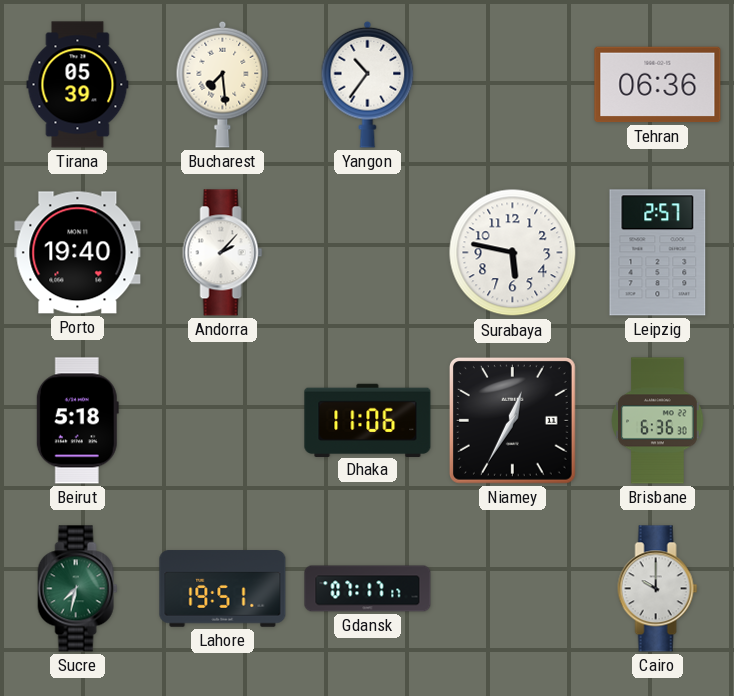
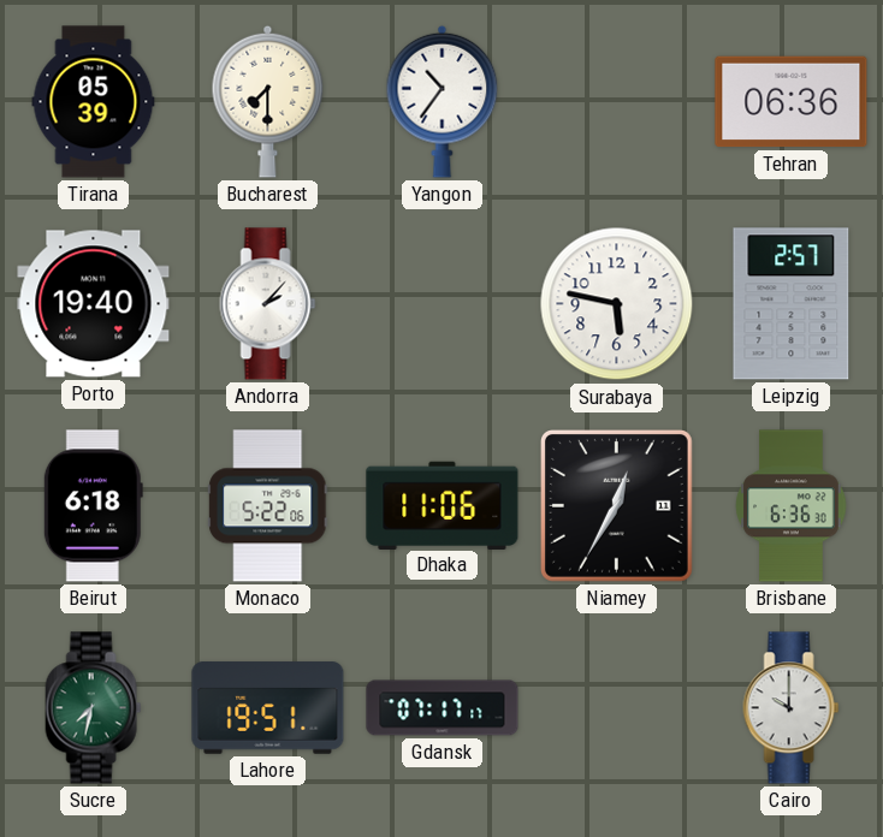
Bucharest: 7:29 -> 7:30
Beirut: 5:18 -> 6:18
Monaco: none -> 5:22
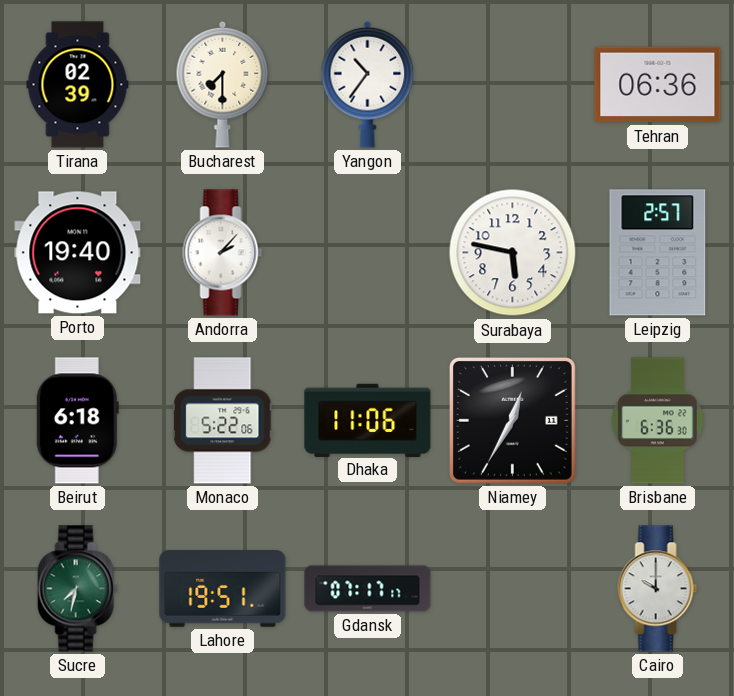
Tirana: 05:39 -> 02:39
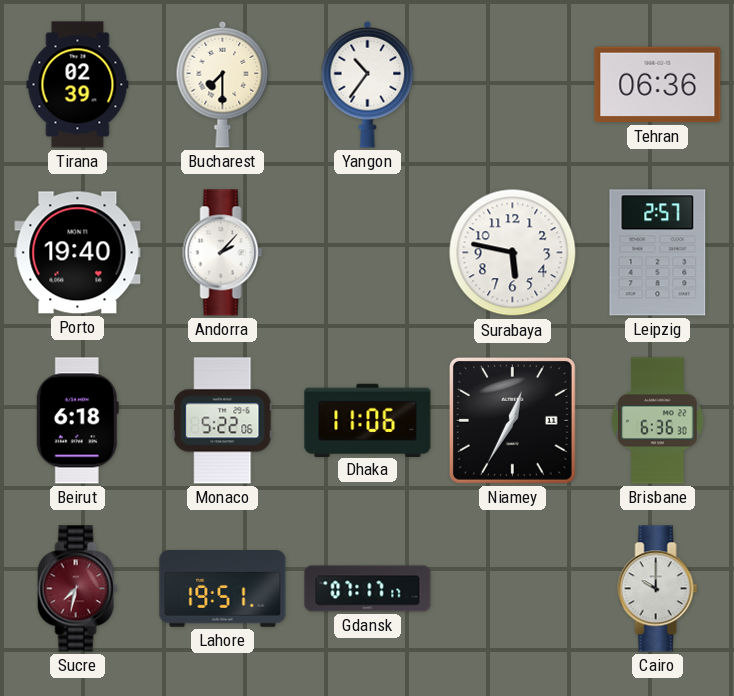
Sucre dial: green -> burgundy
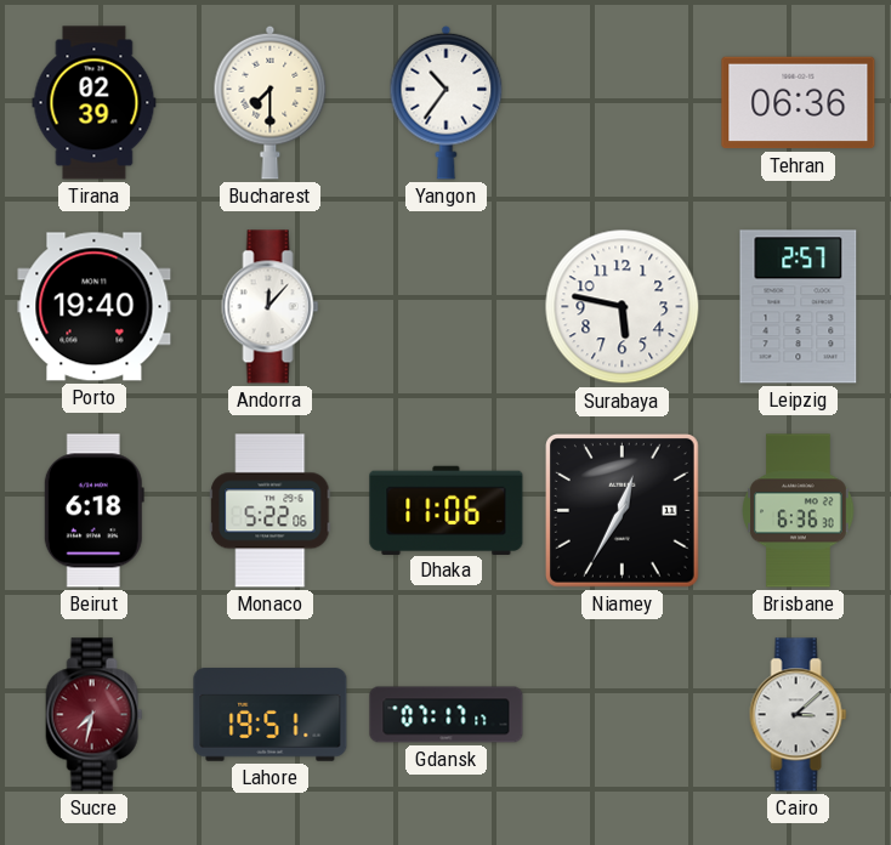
Andorra: 2:07 -> 12:07
Cairo: 10:00 -> 3:08
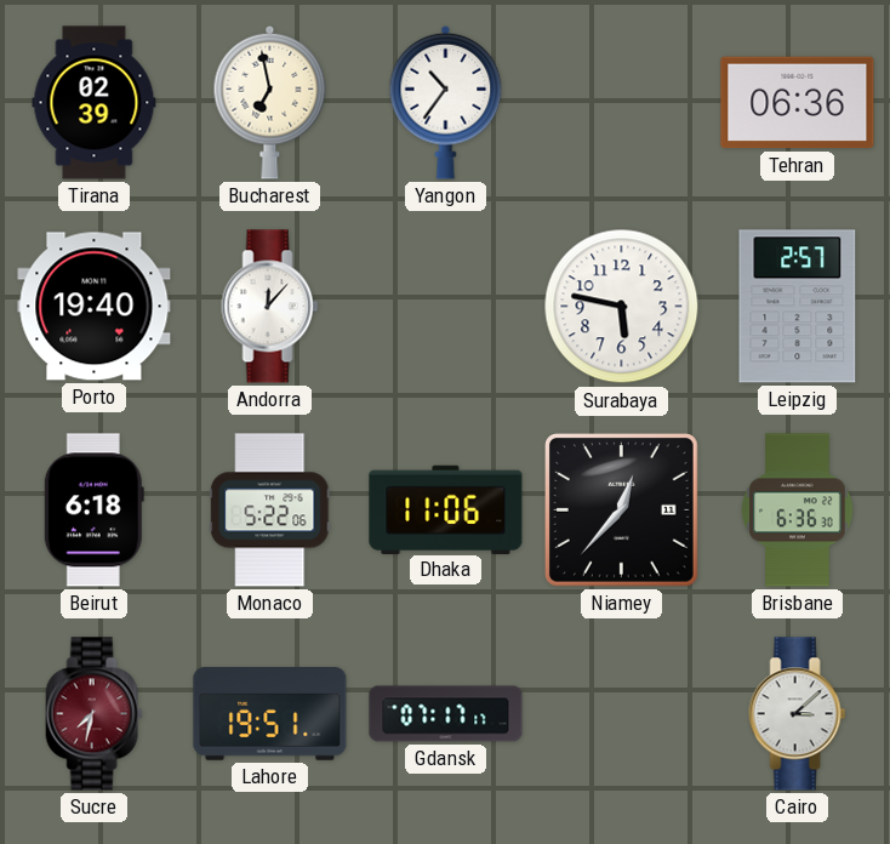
Bucharest: 7:30 -> 6:58
Niamey: 12:35 -> 12:37
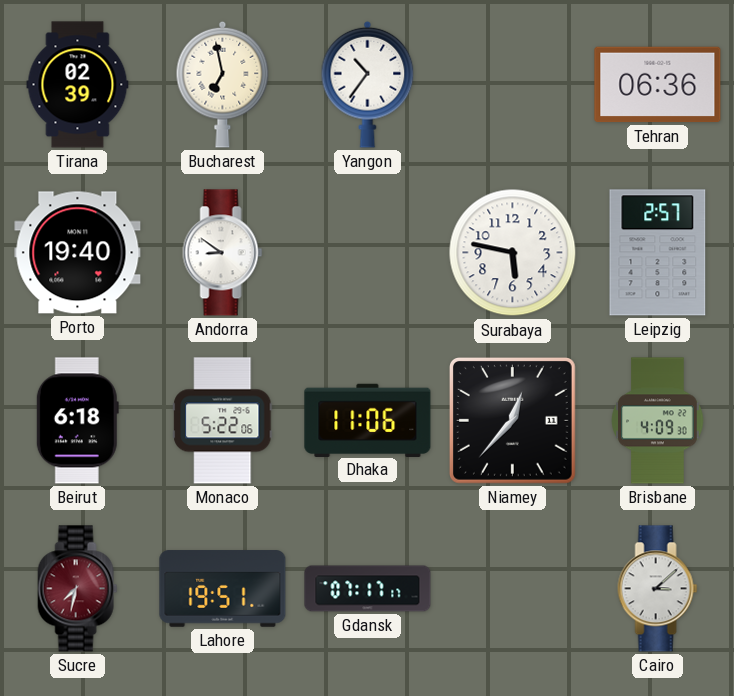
Andorra: 12:07 -> 8:51
Brisbane: 6:36 -> 4:09
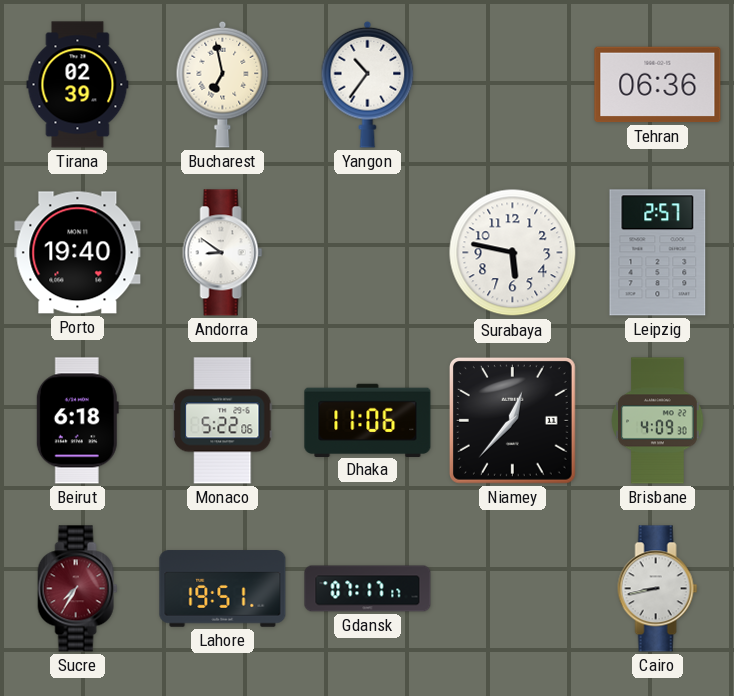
Sucre: 7:32 -> 7:35
Cairo: 3:08 -> 8:43
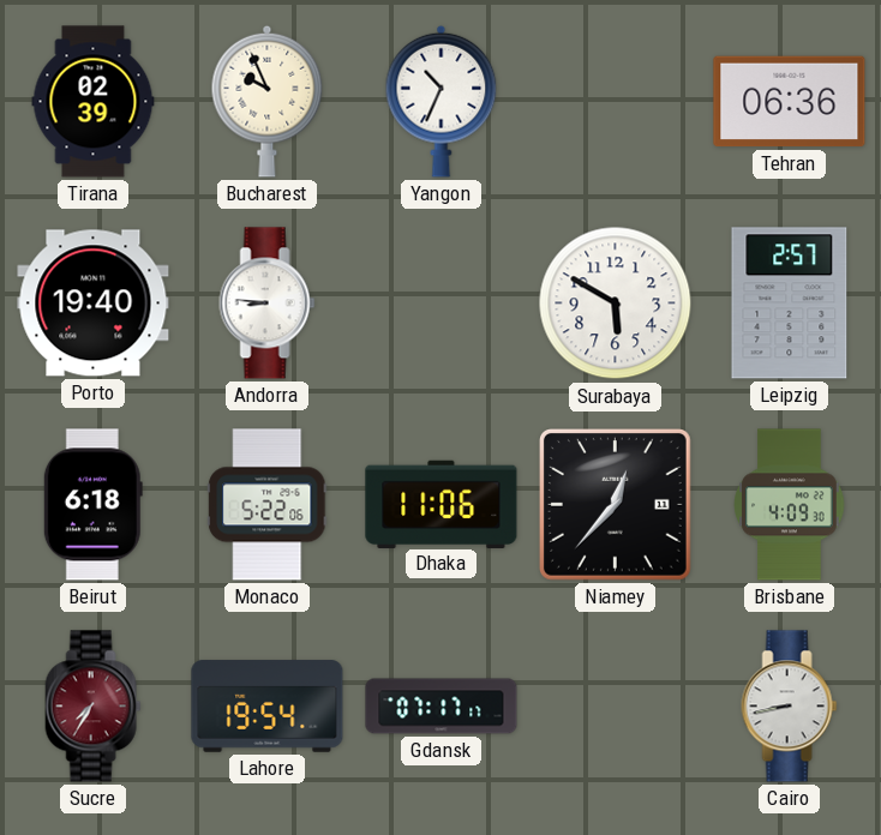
Bucharest: 6:58 -> 9:56
Yangon: 10:36 -> 10:34
Andorra: 8:51 -> 8:46
Surabaya: 5:47 -> 5:50
Lahore: 19:51 -> 19:54
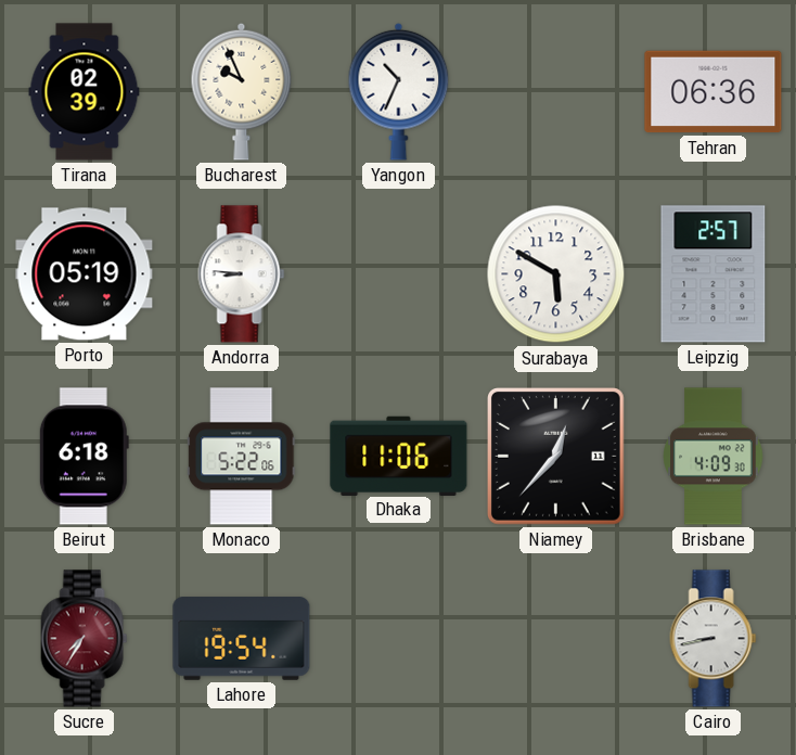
Porto: 19:40 -> 05:19
Gdansk: 07:17 -> none
